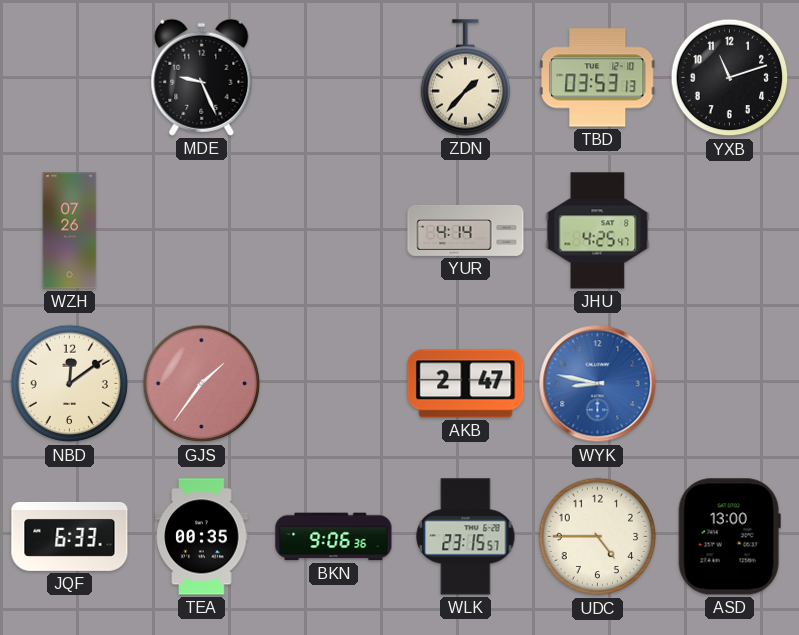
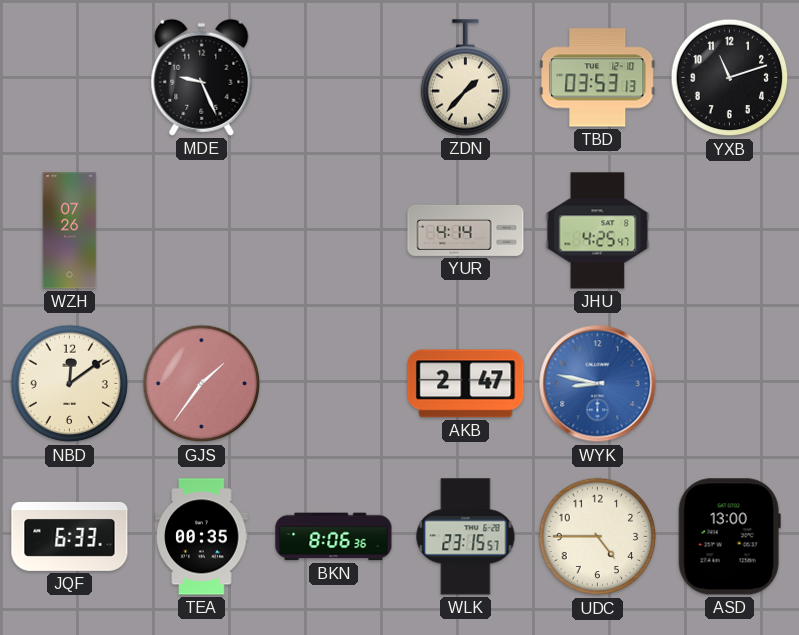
BKN: 9:06 -> 8:06
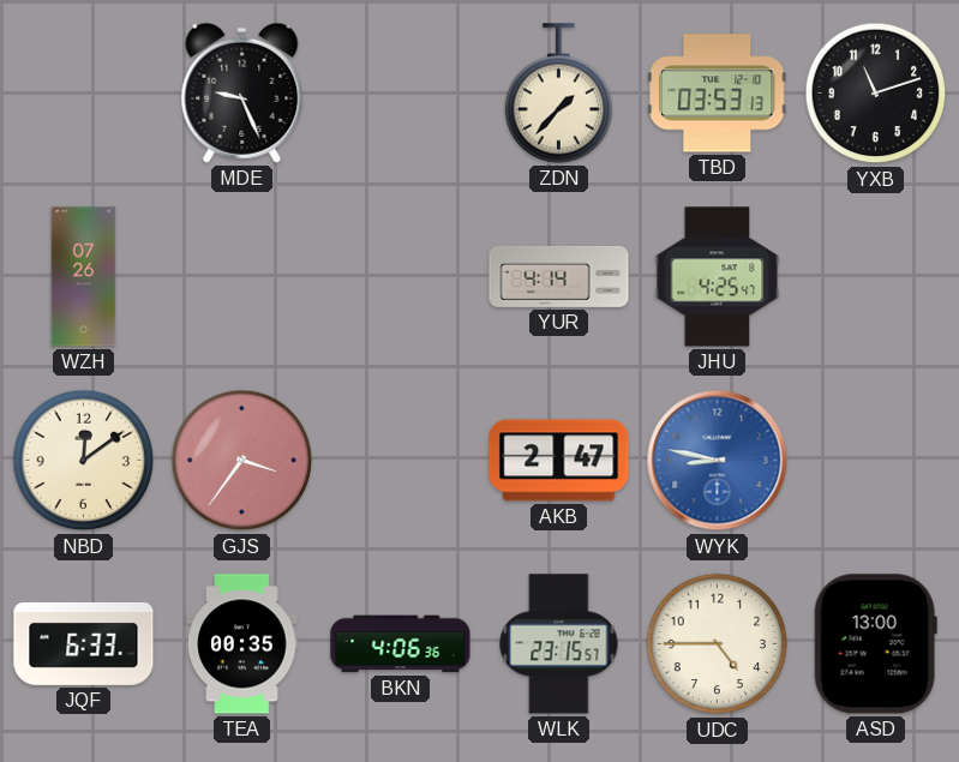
GJS: 1:36 -> 3:36
BKN: 8:06 -> 4:06
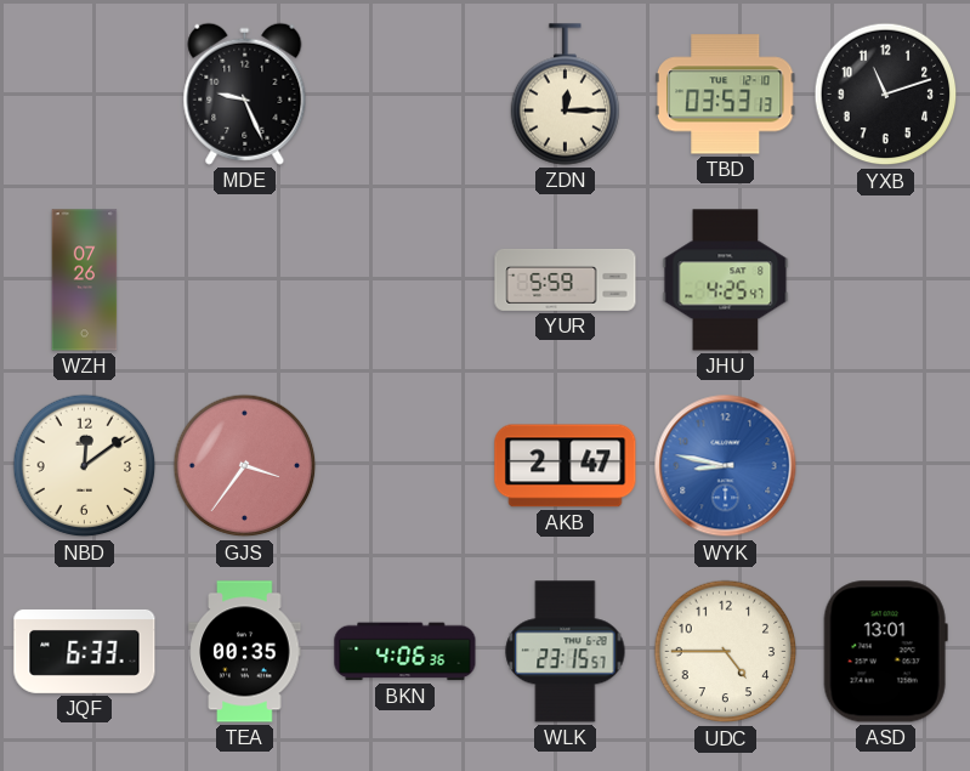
ZDN: 1:37 -> 12:15
YUR: 4:14 -> 5:59
ASD: 13:00 -> 13:01
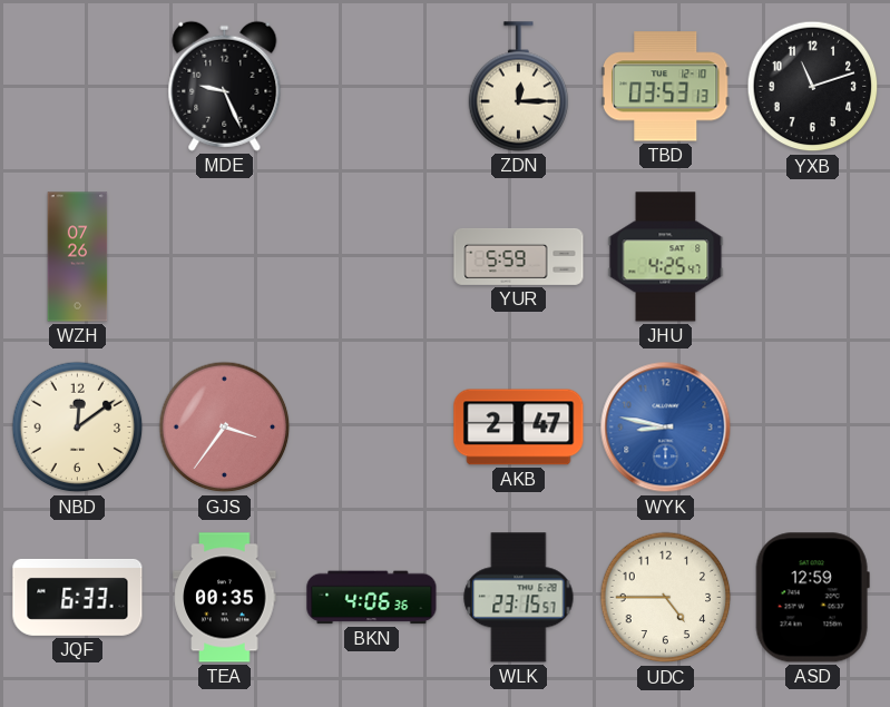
ASD: 13:01 -> 12:59
